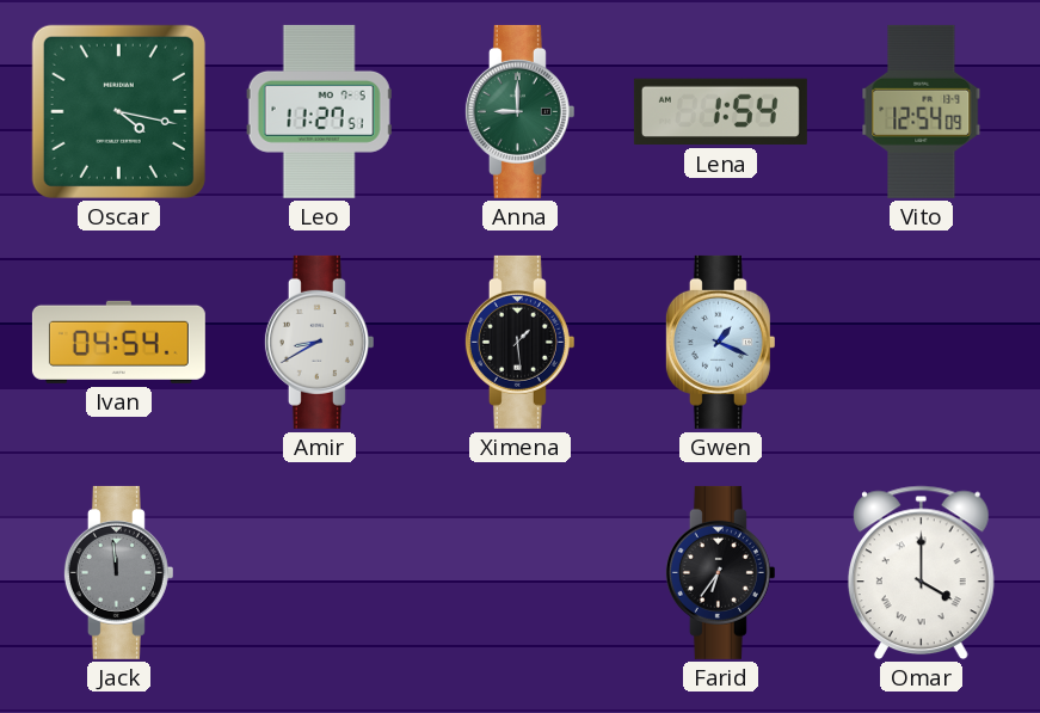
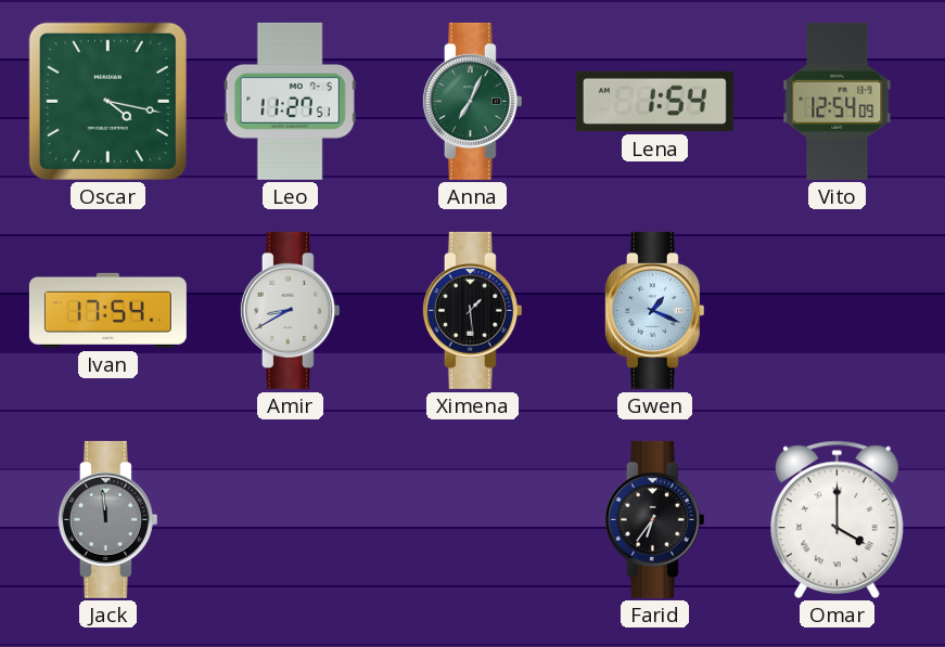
Anna: 9:00 -> 7:04
Ivan: 04:54 -> 17:54
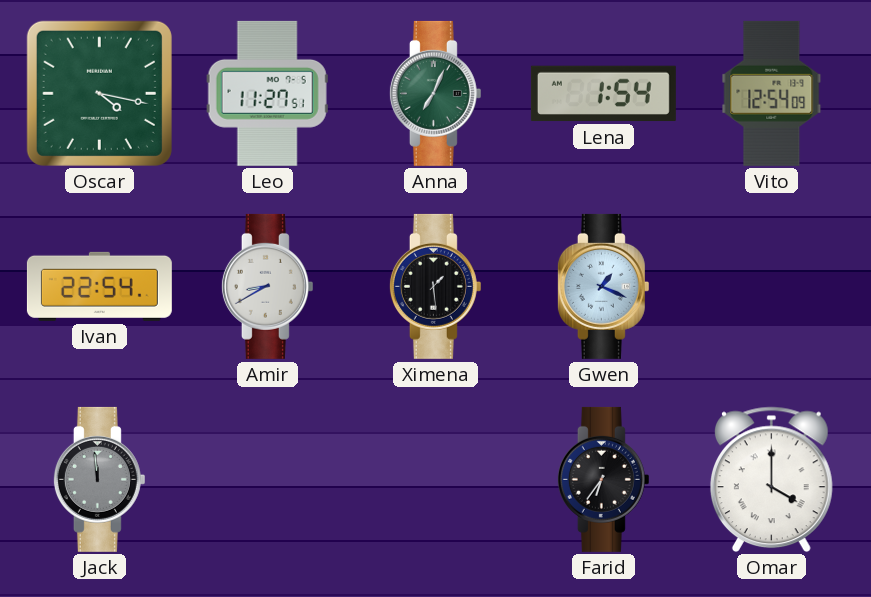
Ivan: 17:54 -> 22:54
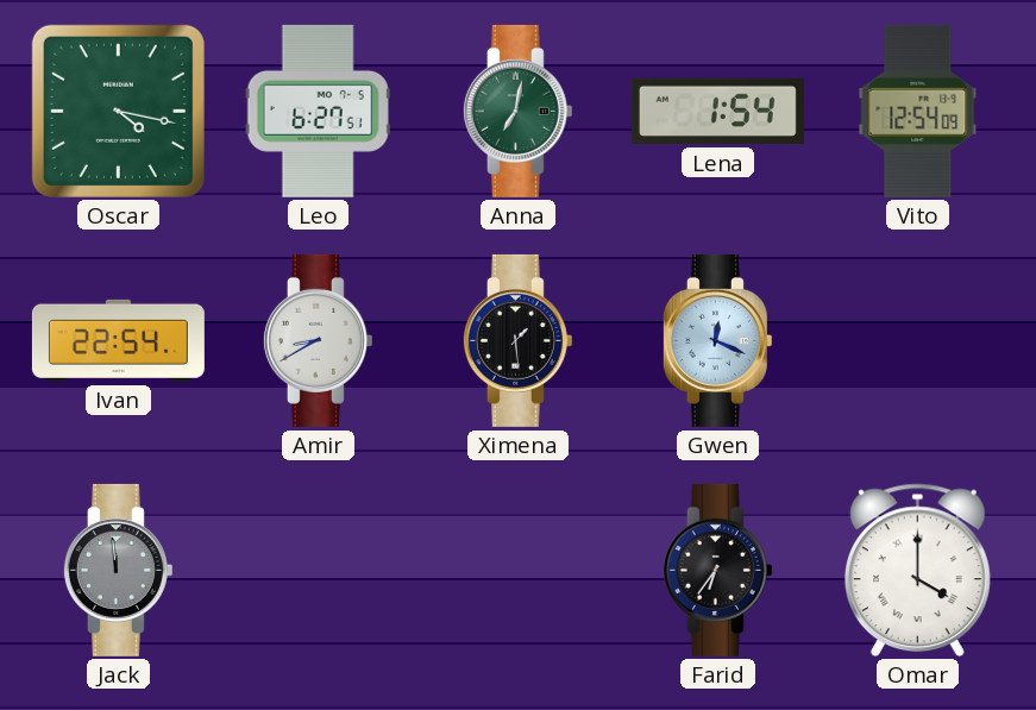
Leo: 11:27 -> 6:27
Anna: 7:04 -> 7:02
Gwen: 1:19 -> 12:19
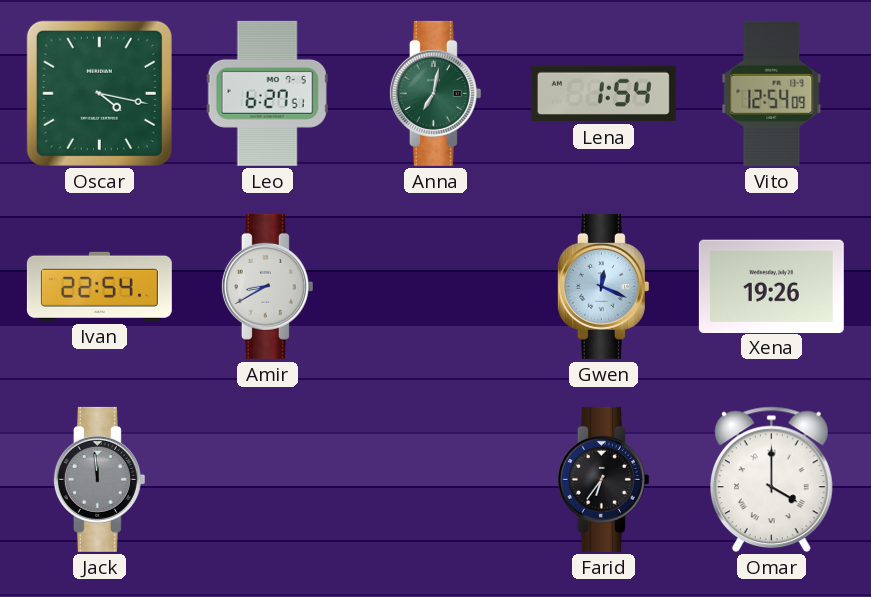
Ximena: 1:29 -> none
Xena: none -> 19:26
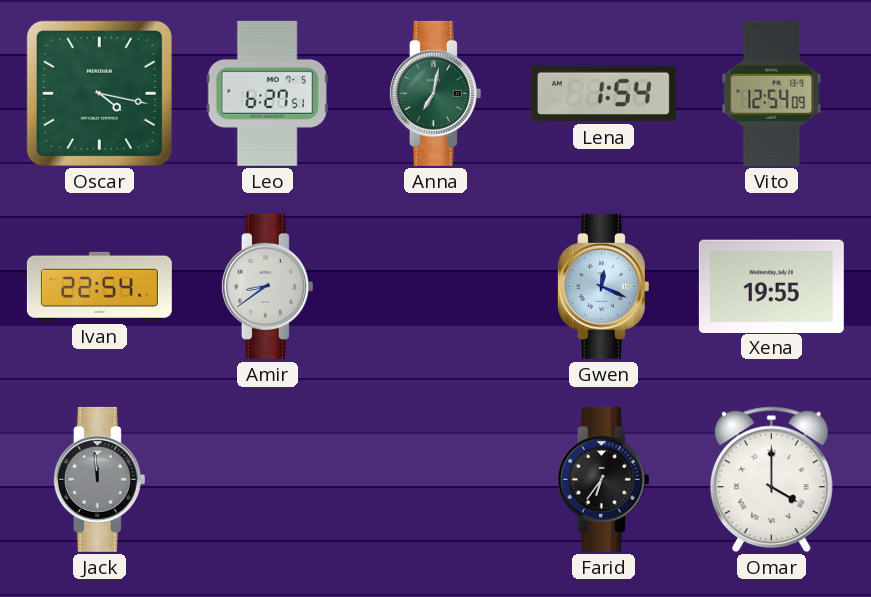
Amir: 8:40 -> 8:39
Xena: 19:26 -> 19:55
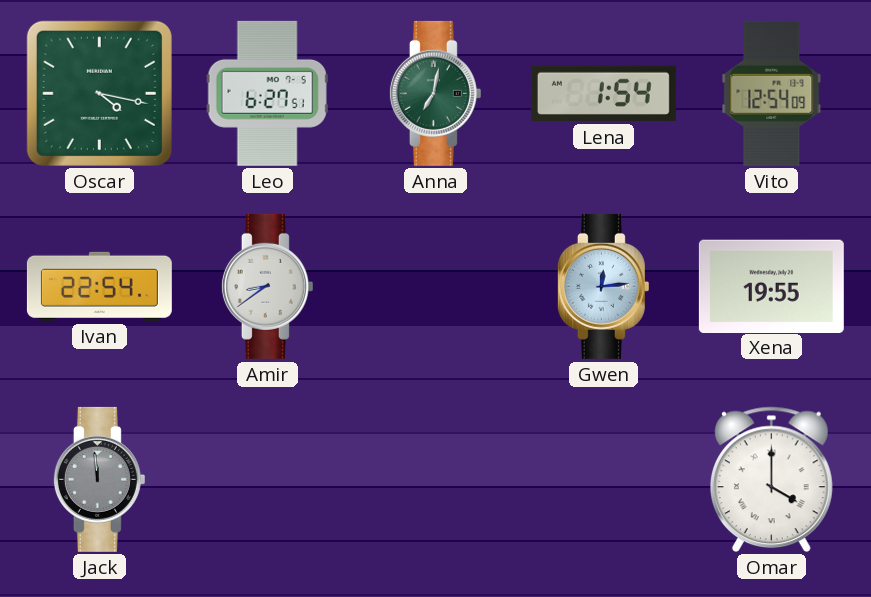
Gwen: 12:19 -> 12:14
Farid: 6:36 -> none
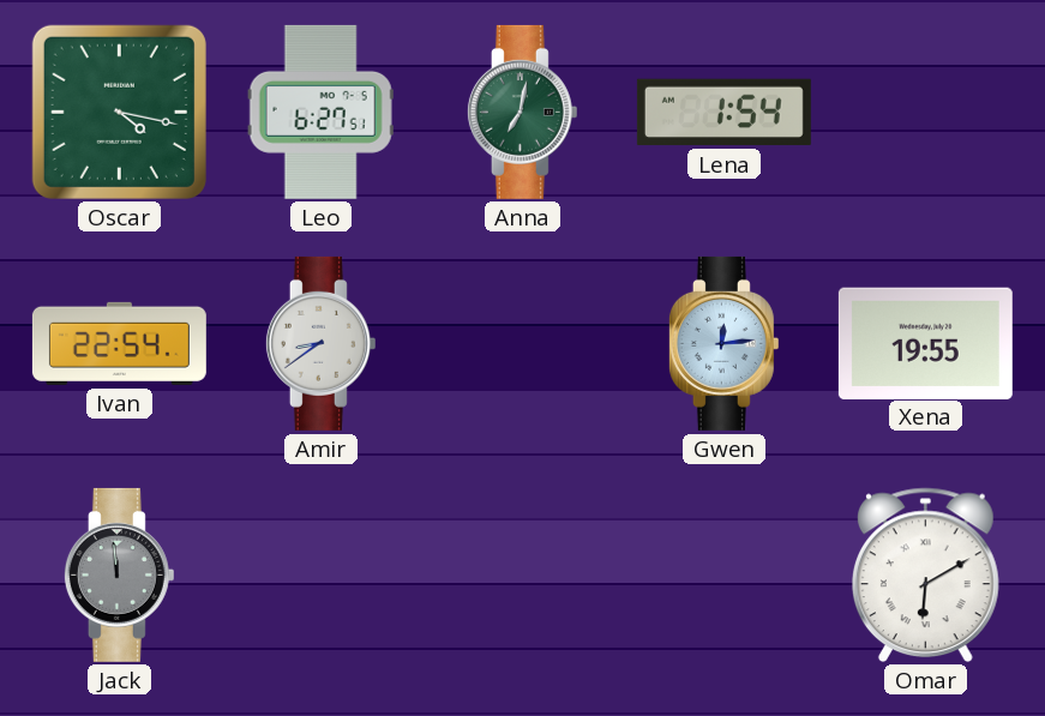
Vito: 12:54 -> none
Omar: 4:00 -> 6:10
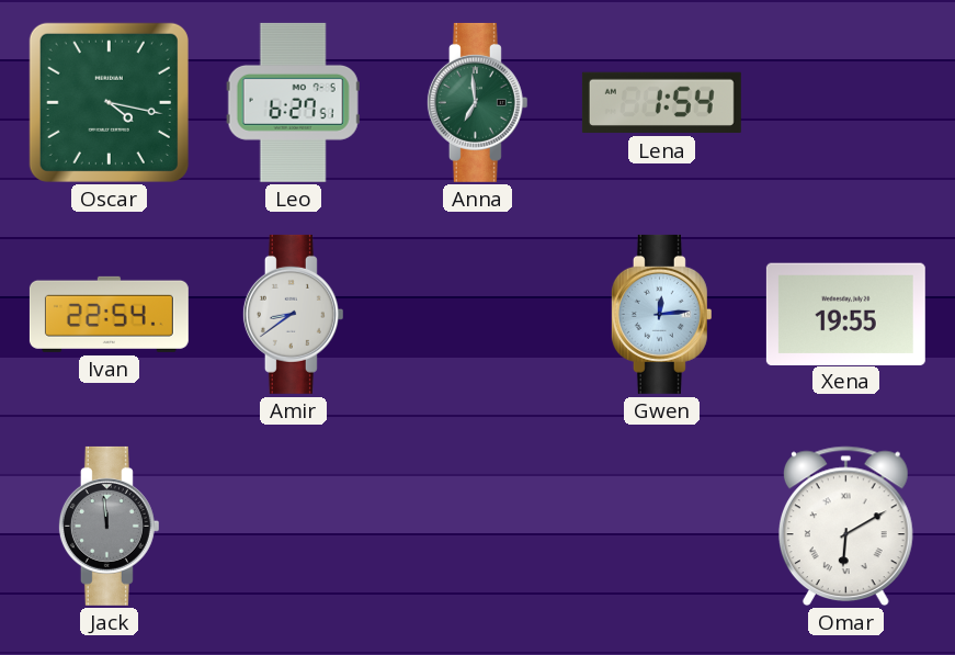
Anna: 7:02 -> 6:59
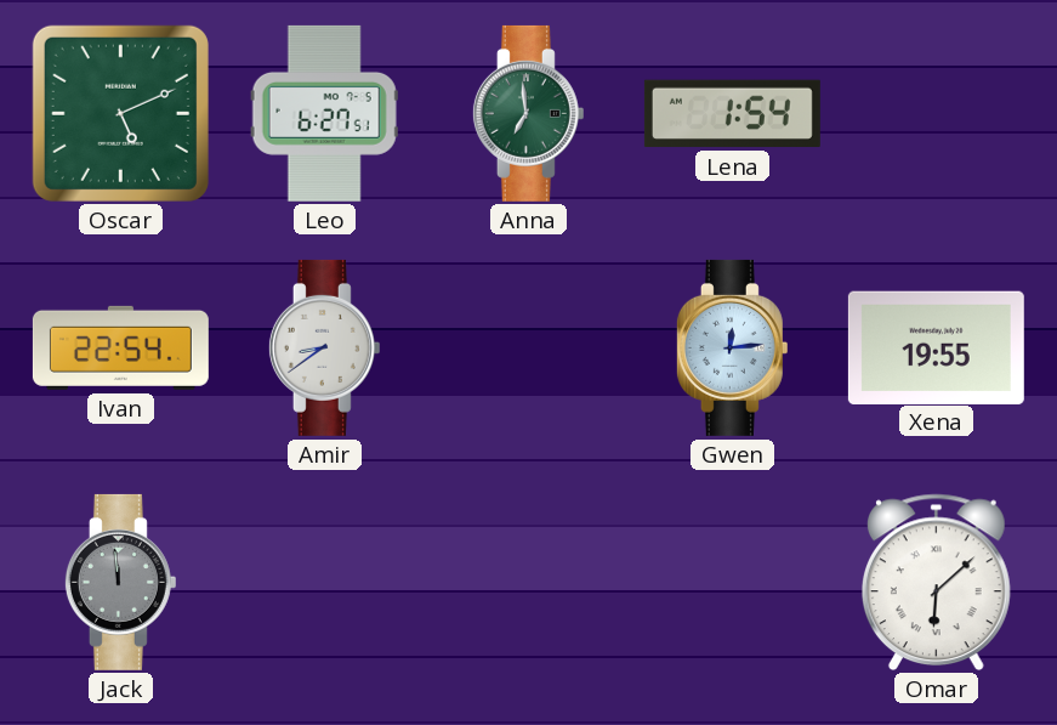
Oscar: 4:17 -> 5:11
Omar: 6:10 -> 6:08
